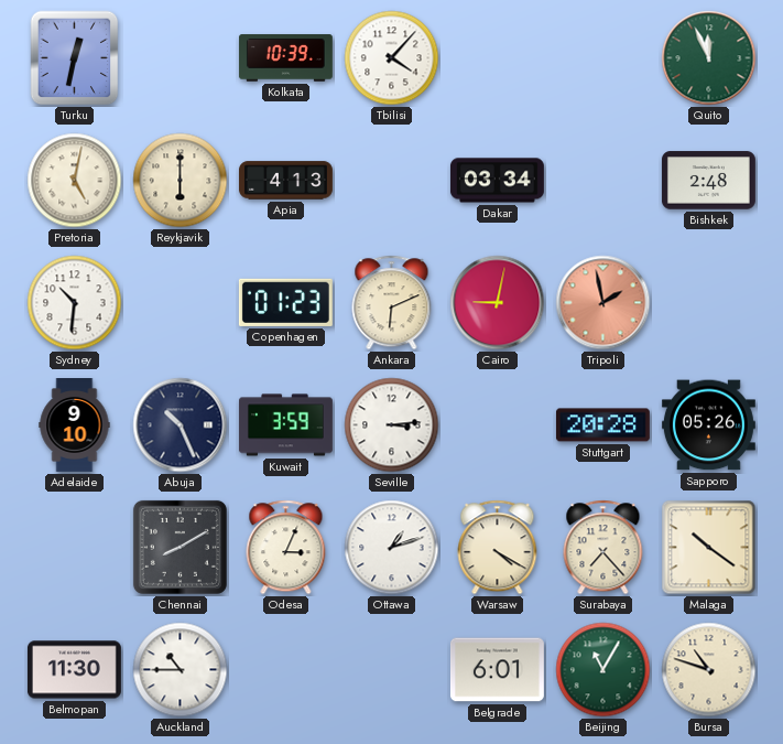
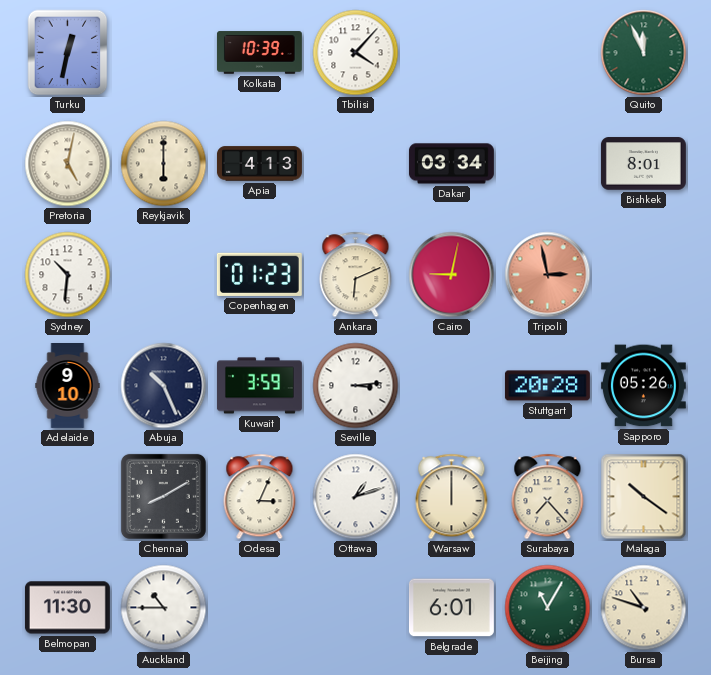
Bishkek: 2:48 -> 8:01
Tripoli: 1:58 -> 2:58
Warsaw: 4:20 -> 12:00
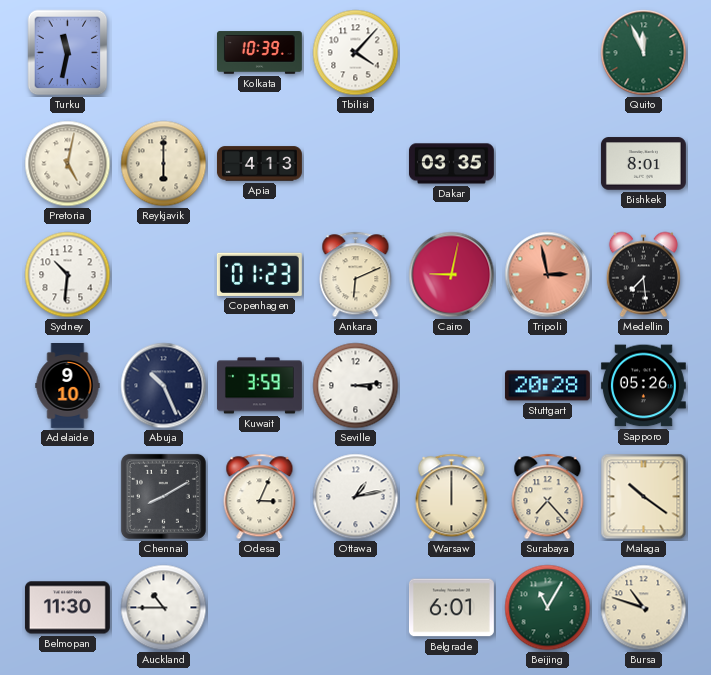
Turku: 12:32 -> 11:32
Dakar: 03:34 -> 03:35
Medellin: none -> 7:29
Ottawa: 1:12 -> 1:13
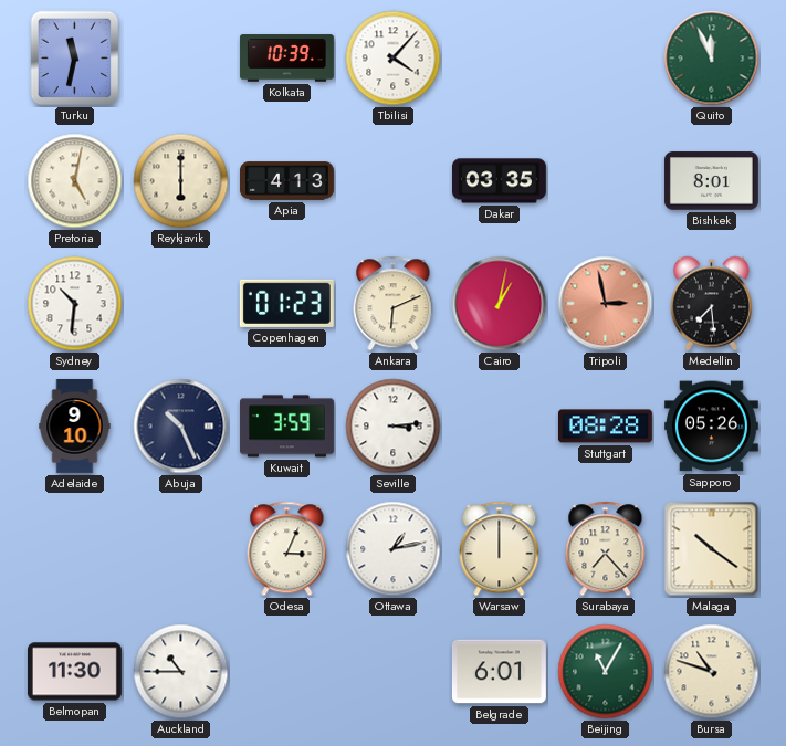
Cairo: 9:02 -> 1:02
Stuttgart: 20:28 -> 08:28
Chennai: 8:10 -> none
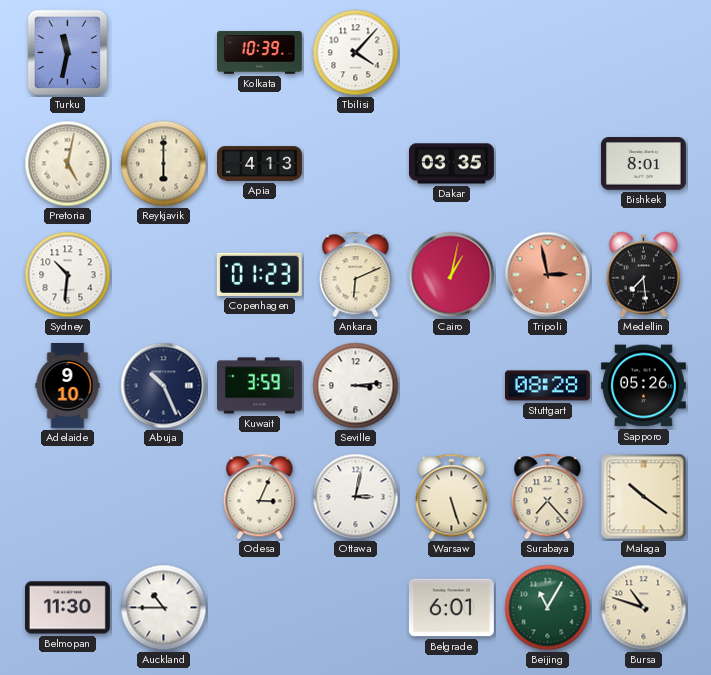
Quito: 11:56 -> none
Ottawa: 1:13 -> 3:02
Warsaw: 12:00 -> 5:27
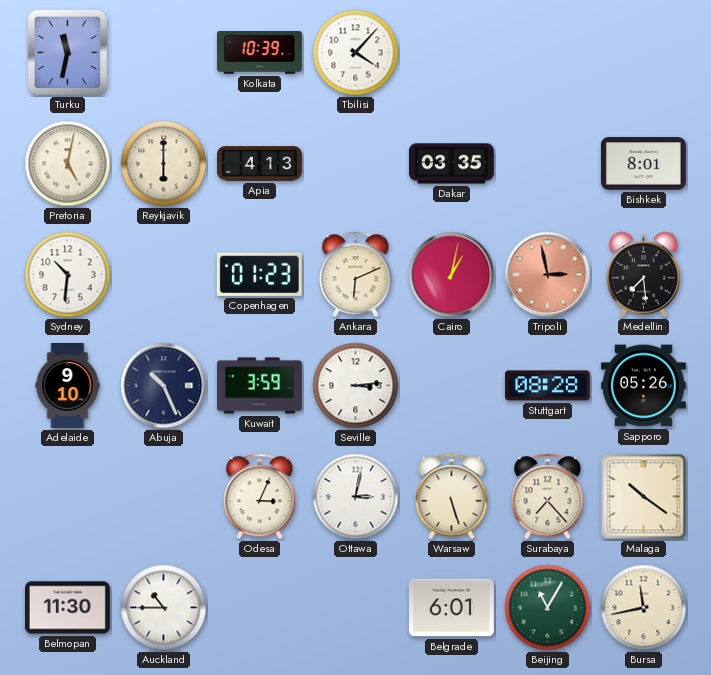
Bursa: 10:48 -> 11:43
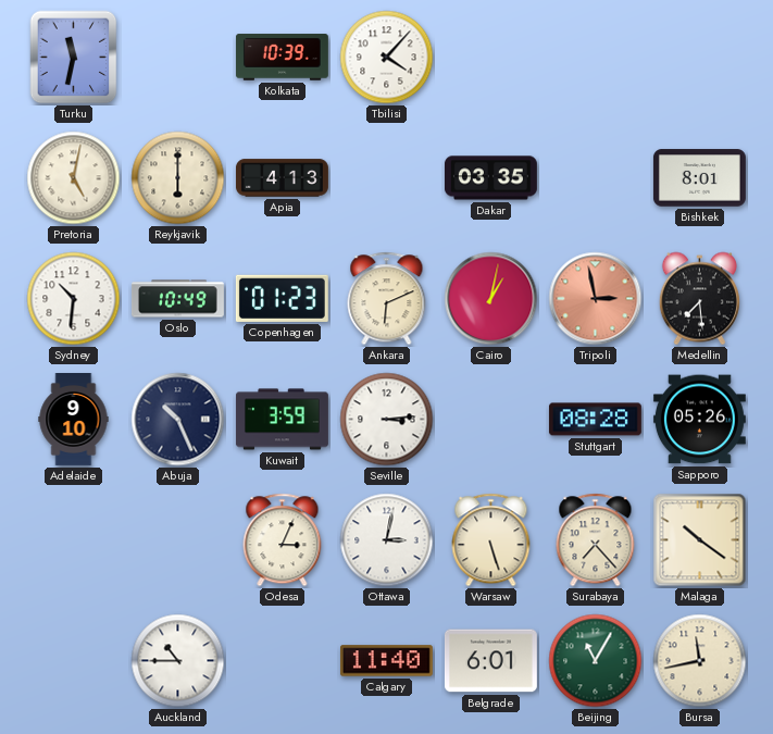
Oslo: none -> 10:49
Belmopan: 11:30 -> none
Calgary: none -> 11:40
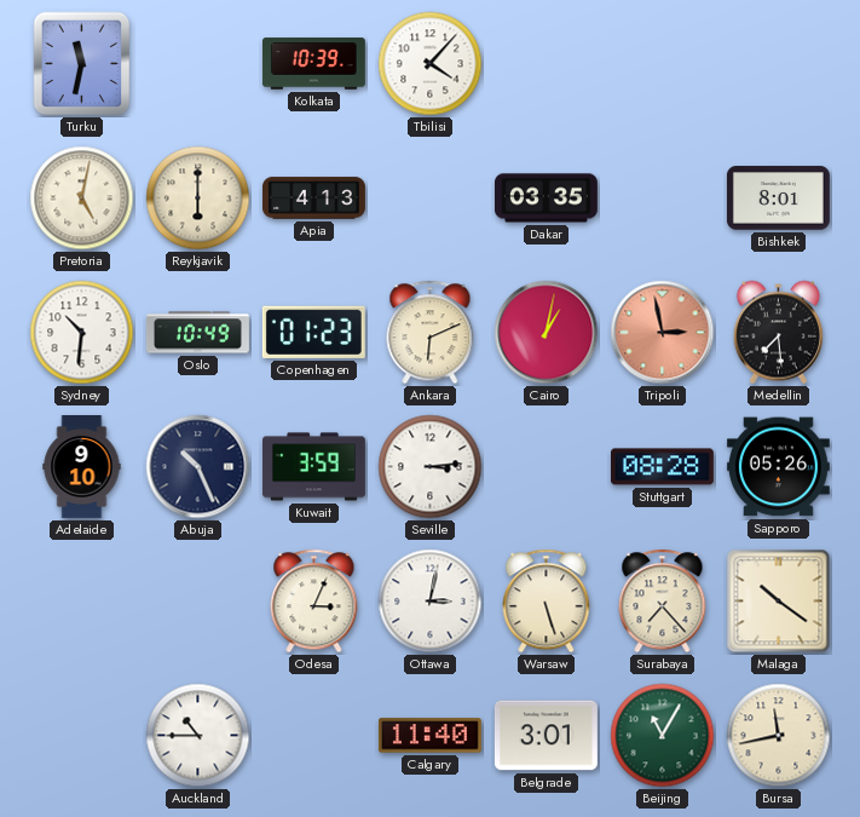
Belgrade: 6:01 -> 3:01
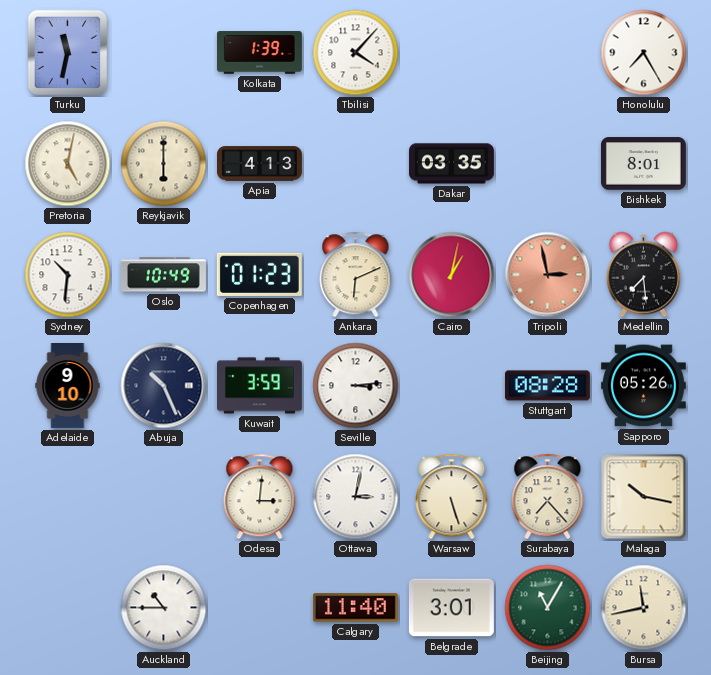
Kolkata: 10:39 -> 1:39
Honolulu: none -> 7:25
Odesa: 3:04 -> 3:01
Malaga: 10:21 -> 10:17
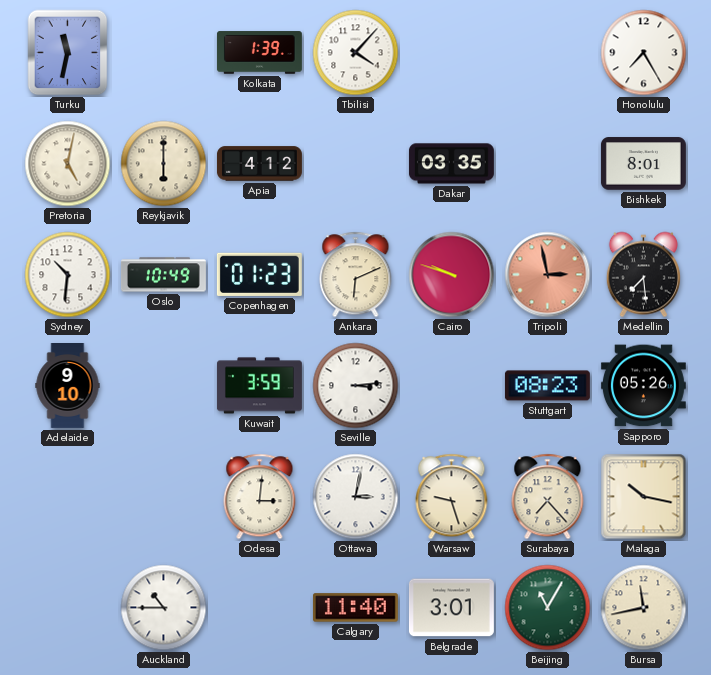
Apia: 4:13 -> 4:12
Cairo: 1:02 -> 9:48
Abuja: 10:26 -> none
Stuttgart: 08:28 -> 08:23
Warsaw: 5:27 -> 9:27
